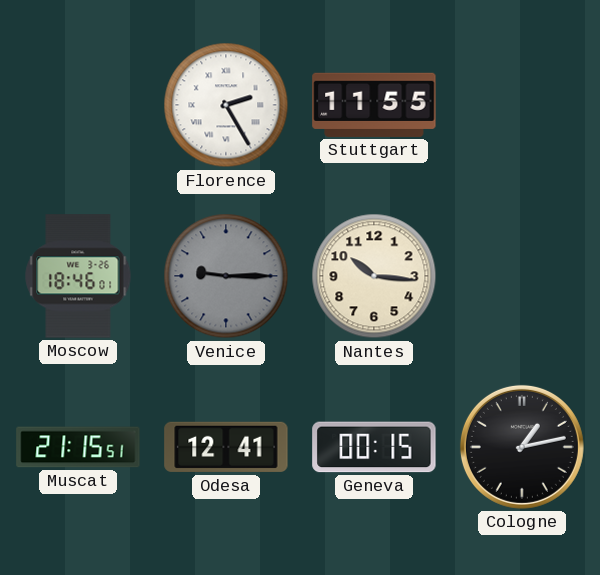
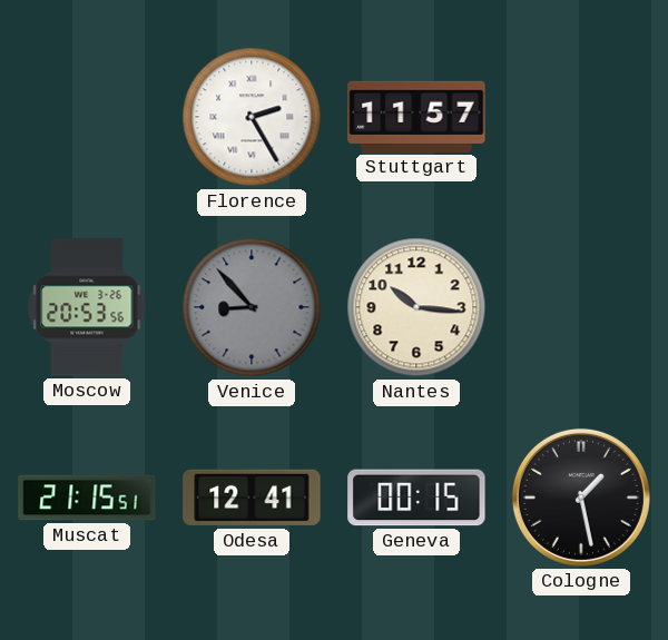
Stuttgart: 11:55 -> 11:57
Moscow: 18:46 -> 20:53
Venice: 9:15 -> 8:53
Cologne: 1:13 -> 1:28
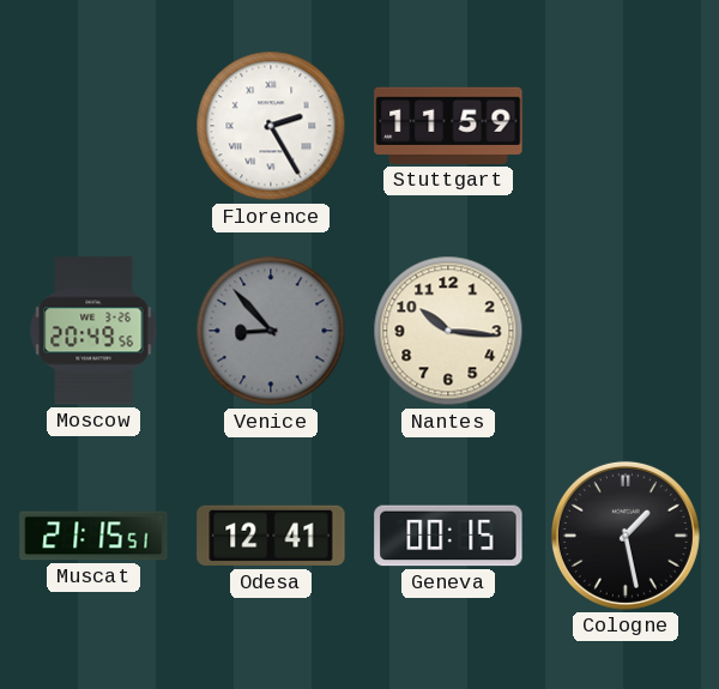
Stuttgart: 11:57 -> 11:59
Moscow: 20:53 -> 20:49
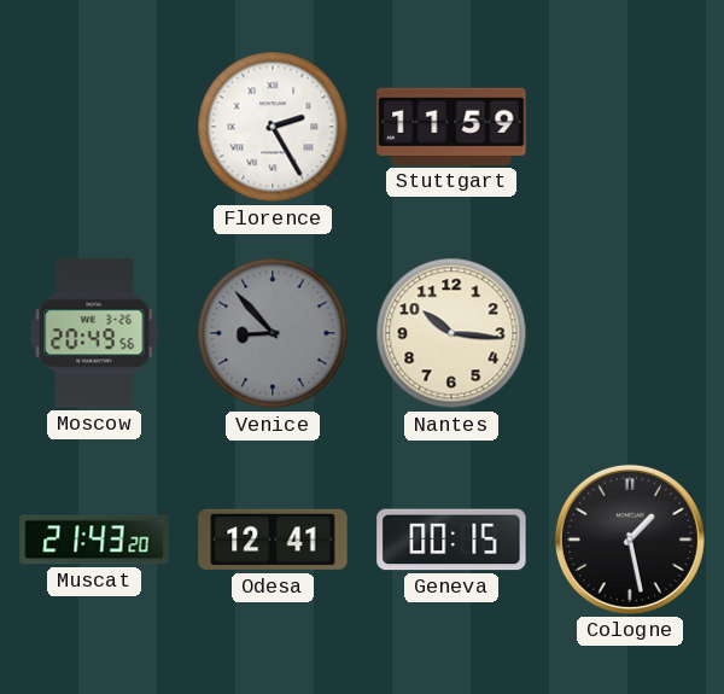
Muscat: 21:15 -> 21:43
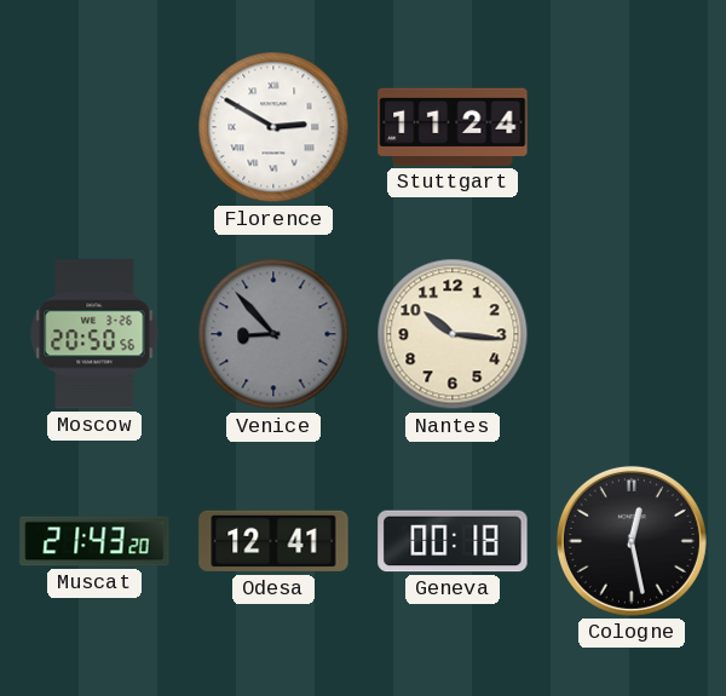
Florence: 2:25 -> 2:50
Stuttgart: 11:59 -> 11:24
Moscow: 20:49 -> 20:50
Geneva: 00:15 -> 00:18
Cologne: 1:28 -> 12:28
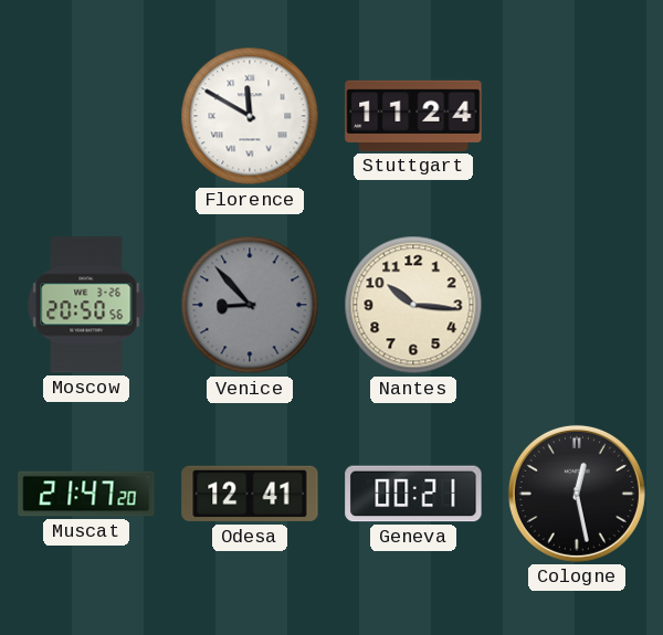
Florence: 2:50 -> 11:50
Muscat: 21:43 -> 21:47
Geneva: 00:18 -> 00:21
